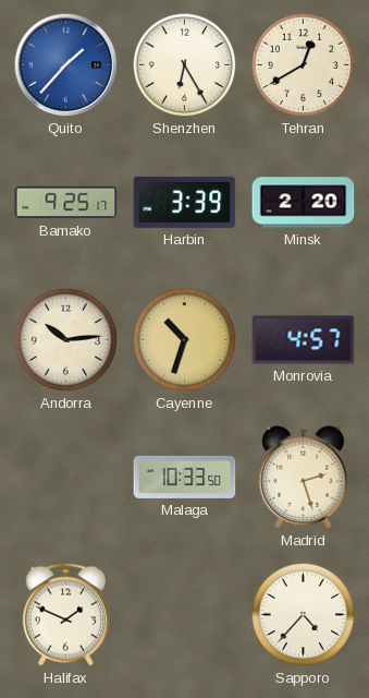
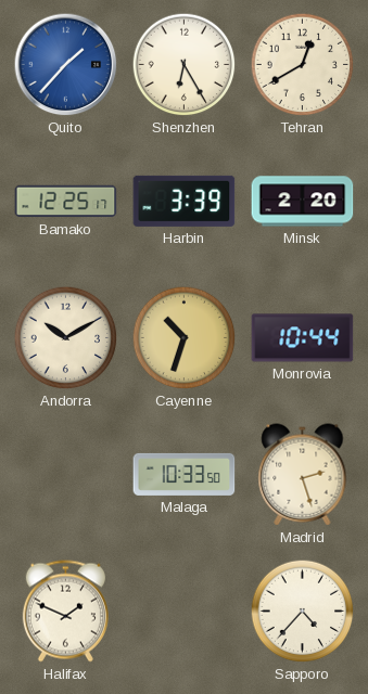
Bamako: 9:25 -> 12:25
Andorra: 10:14 -> 10:10
Monrovia: 4:57 -> 10:44
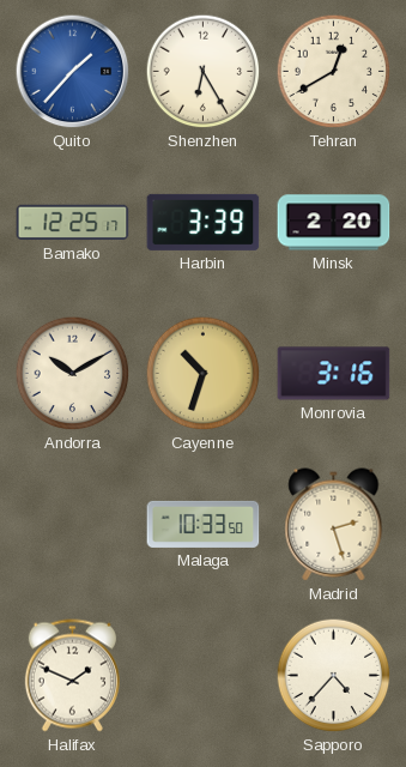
Monrovia: 10:44 -> 3:16
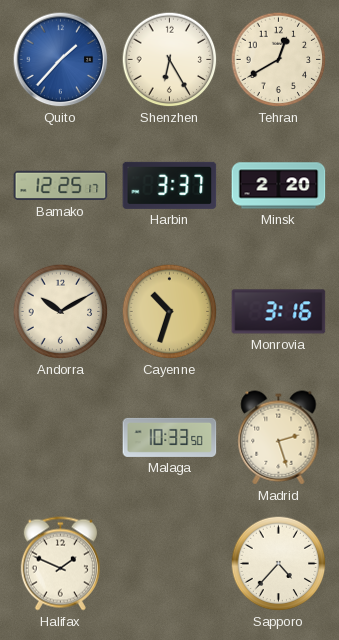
Harbin: 3:39 -> 3:37
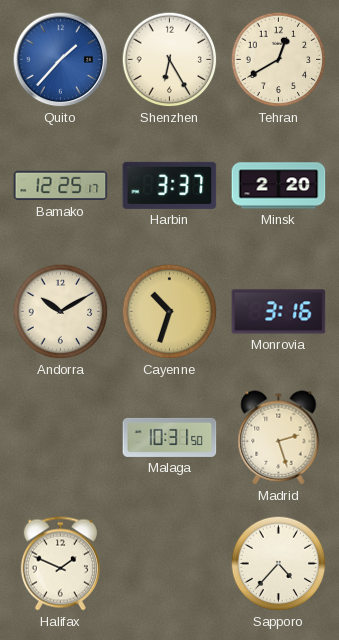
Malaga: 10:33 -> 10:31
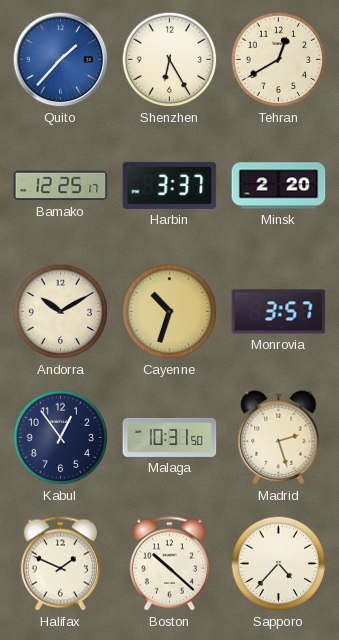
Monrovia: 3:16 -> 3:57
Kabul: none -> 12:54
Boston: none -> 10:22
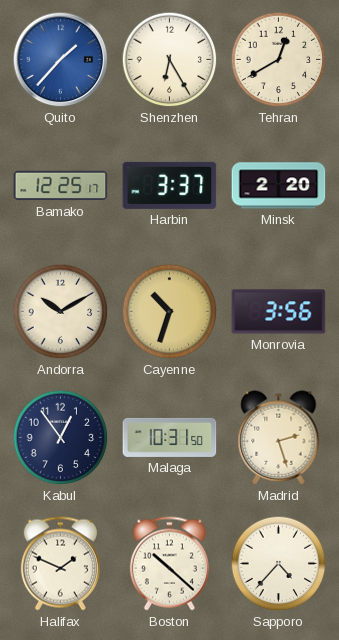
Monrovia: 3:57 -> 3:56
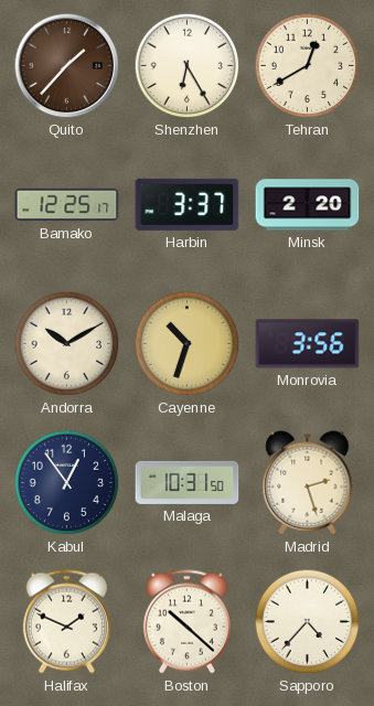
Quito dial: blue -> brown
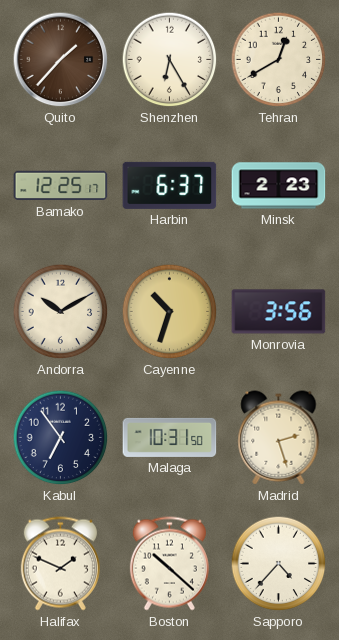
Harbin: 3:37 -> 6:37
Minsk: 2:20 -> 2:23
Kabul: 12:54 -> 6:54
